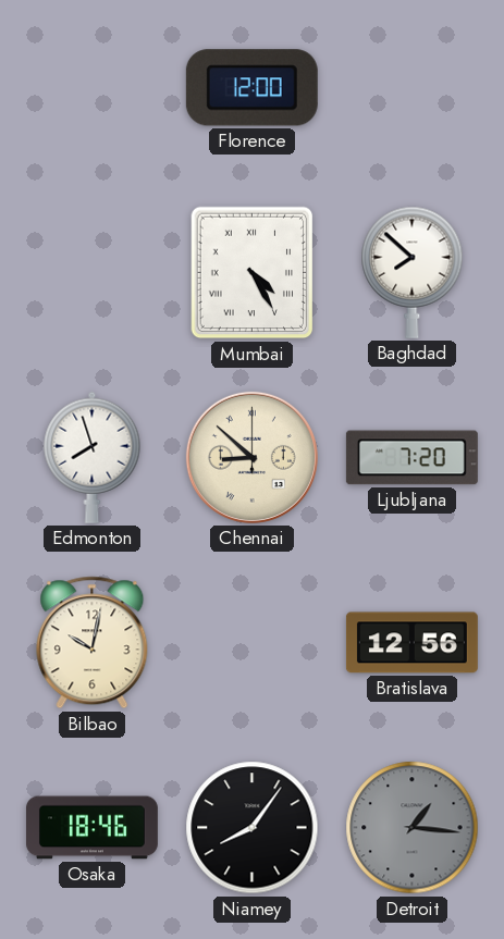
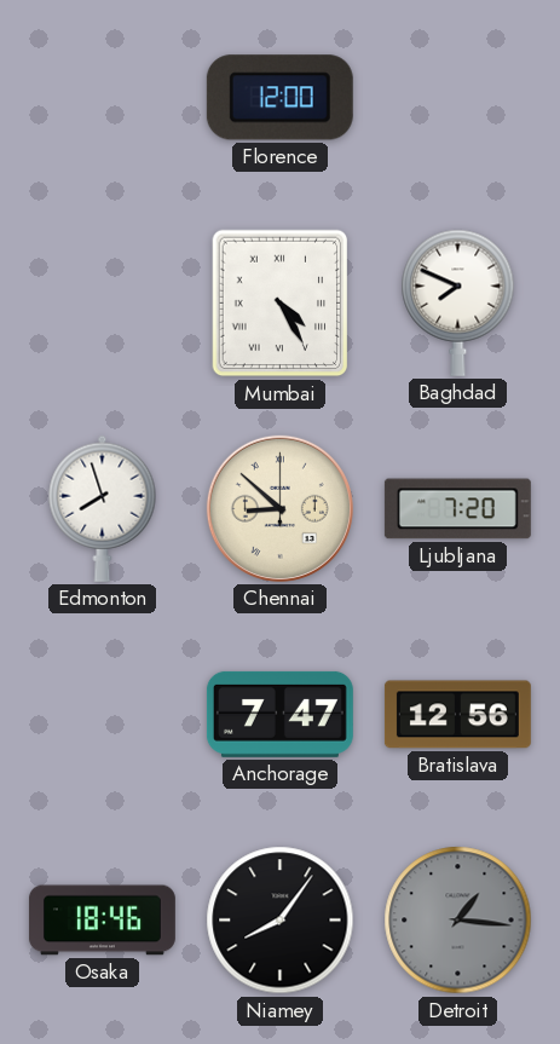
Baghdad: 7:52 -> 7:49
Bilbao: 10:02 -> none
Anchorage: none -> 7:47
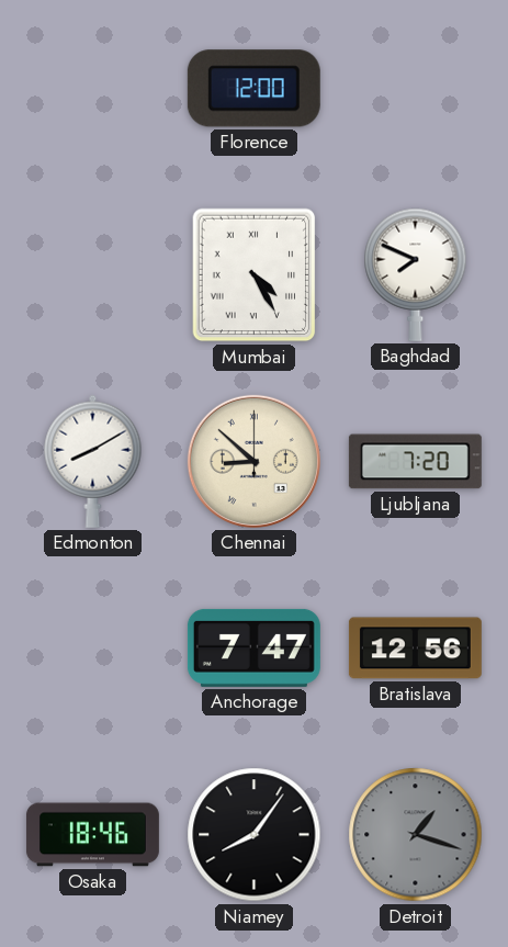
Edmonton: 7:57 -> 8:10
Detroit: 1:16 -> 1:18
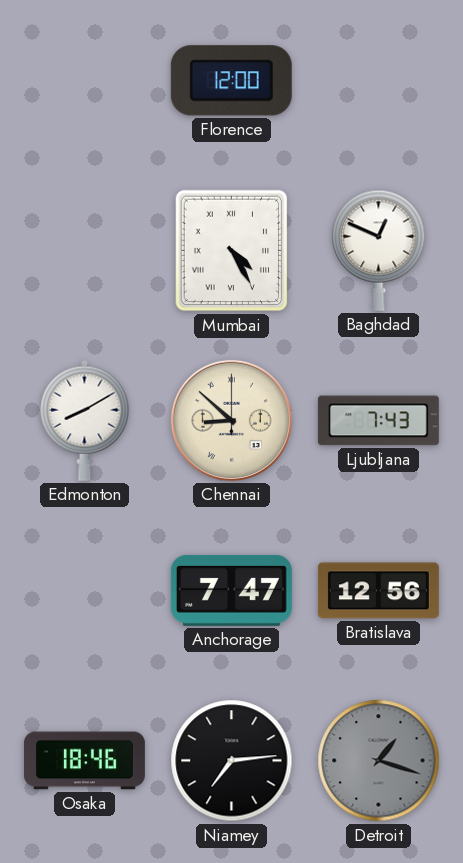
Baghdad: 7:49 -> 12:49
Ljubljana: 7:20 -> 7:43
Niamey: 8:06 -> 7:14
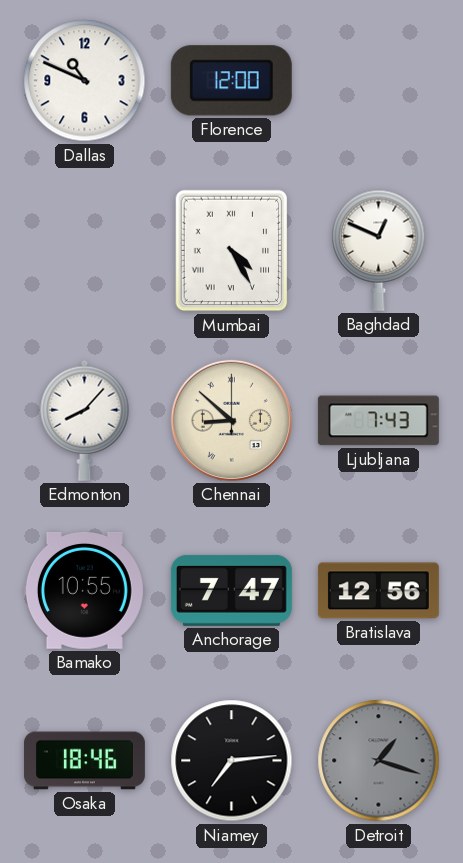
Dallas: none -> 10:49
Edmonton: 8:10 -> 8:07
Bamako: none -> 10:55
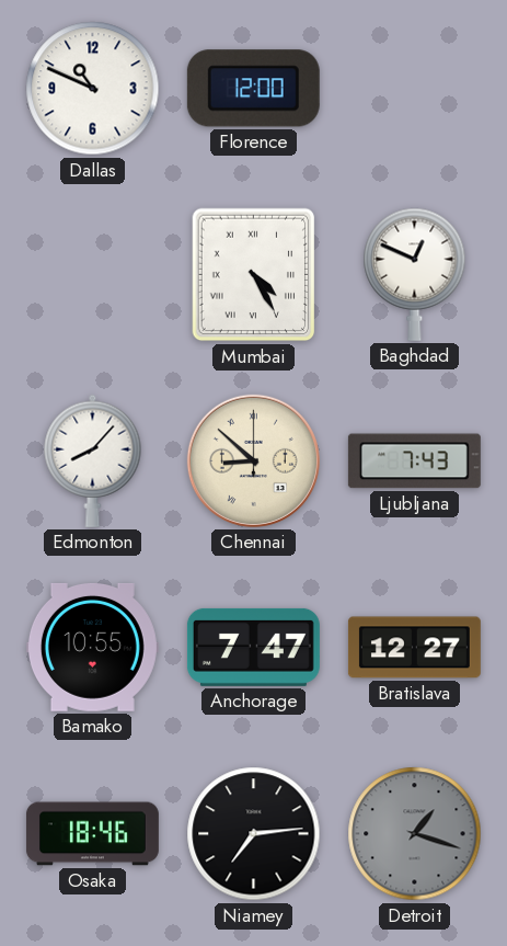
Bratislava: 12:56 -> 12:27
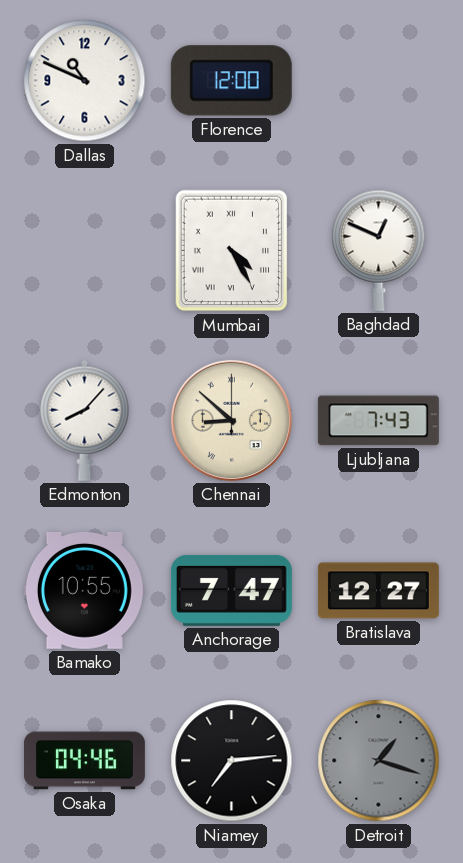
Osaka: 18:46 -> 04:46
